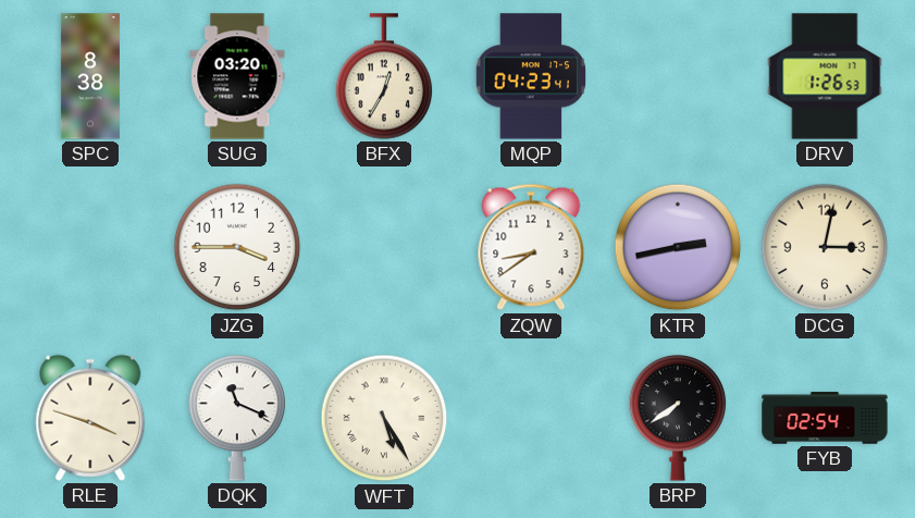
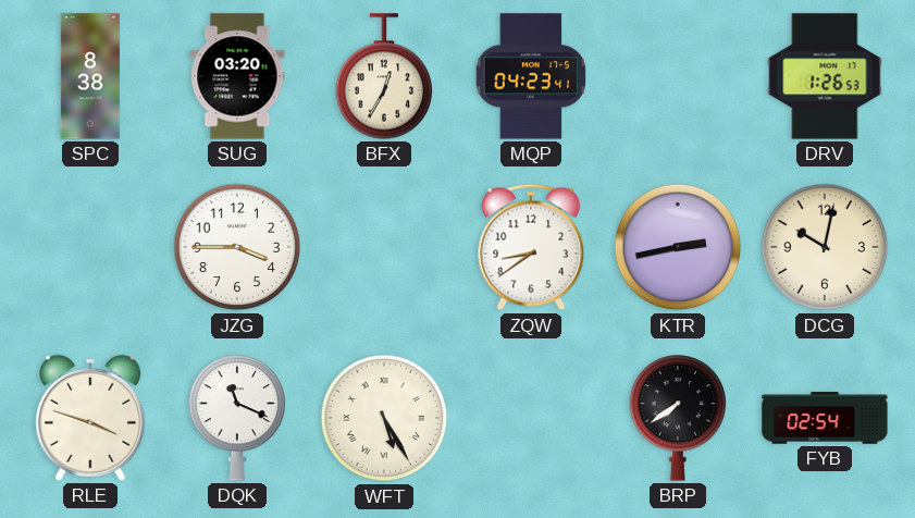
DCG: 3:02 -> 10:02
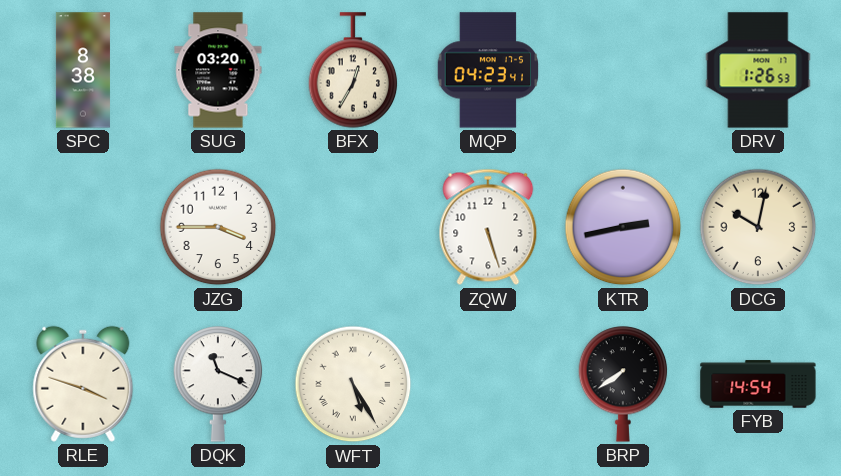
ZQW: 8:39 -> 5:27
FYB: 02:54 -> 14:54
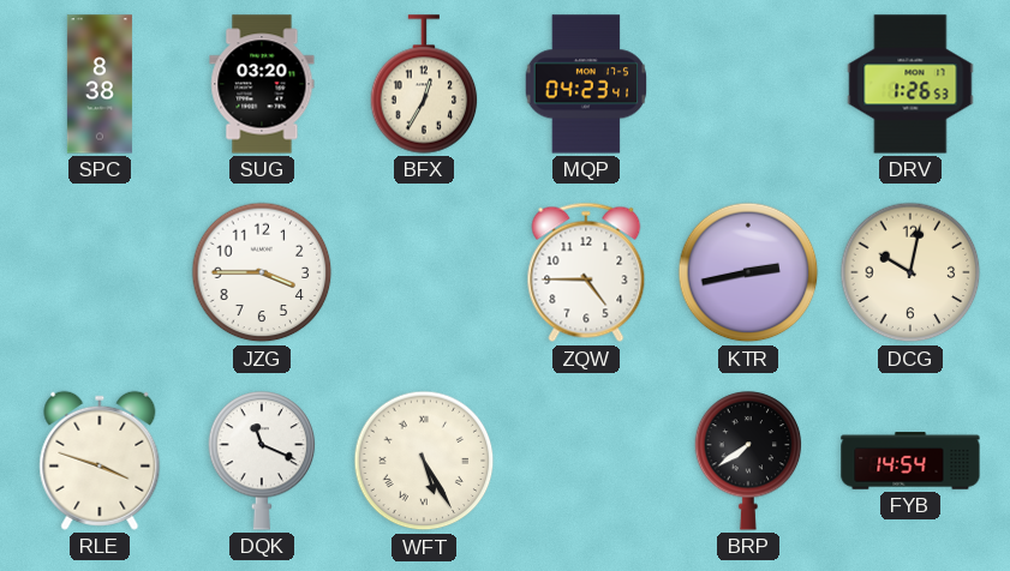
ZQW: 5:27 -> 4:45
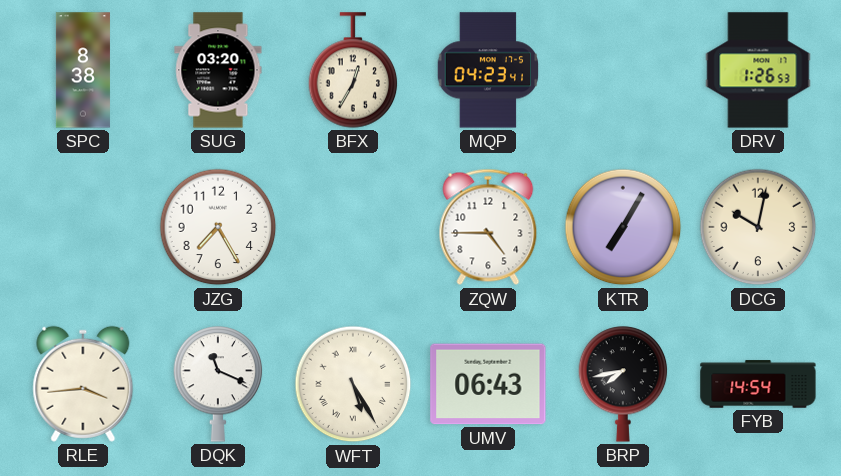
JZG: 3:45 -> 7:25
KTR: 2:43 -> 7:05
RLE: 3:48 -> 3:44
UMV: none -> 06:43
BRP: 7:39 -> 7:43
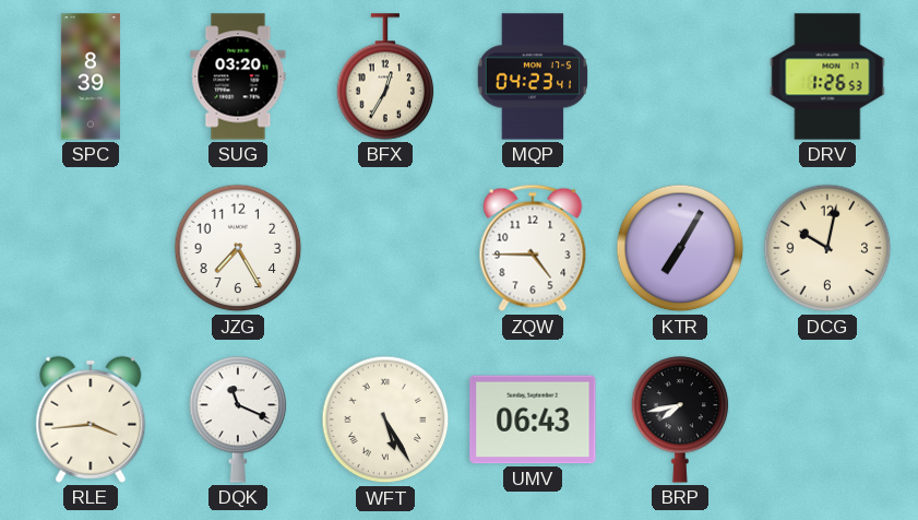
SPC: 8:38 -> 8:39
FYB: 14:54 -> none
